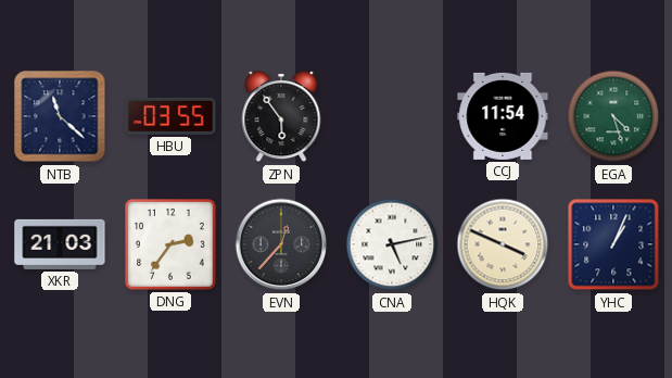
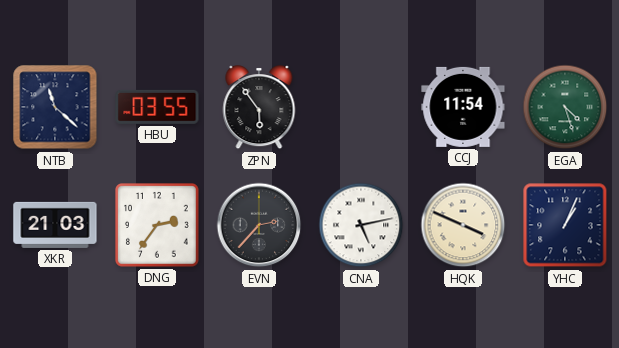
EVN: 12:37 -> 2:37
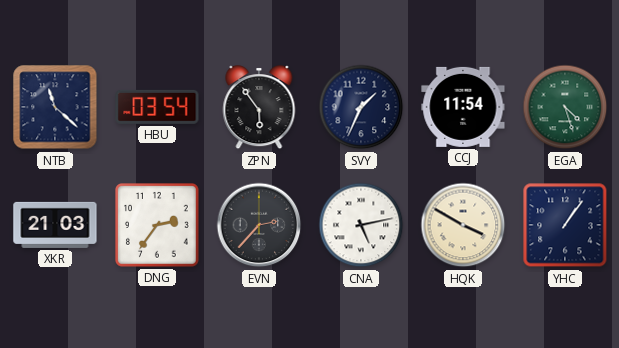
HBU: 03:55 -> 03:54
SVY: none -> 1:34
HQK: 3:49 -> 3:50
YHC: 1:04 -> 1:06
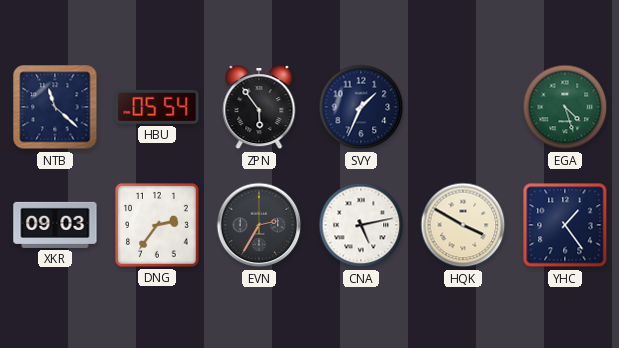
HBU: 03:54 -> 05:54
CCJ: 11:54 -> none
XKR: 21:03 -> 09:03
EVN: 2:37 -> 2:35
YHC: 1:06 -> 1:24
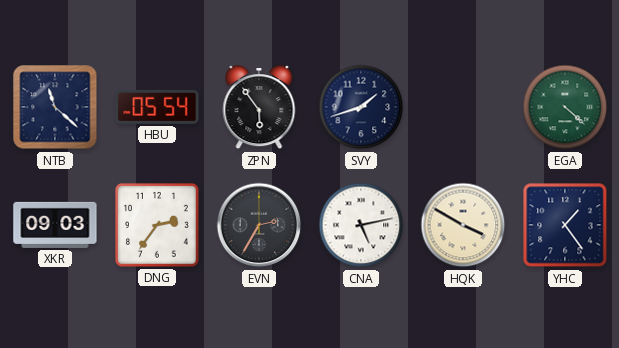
SVY: 1:34 -> 1:42
EGA: 4:27 -> 4:22
